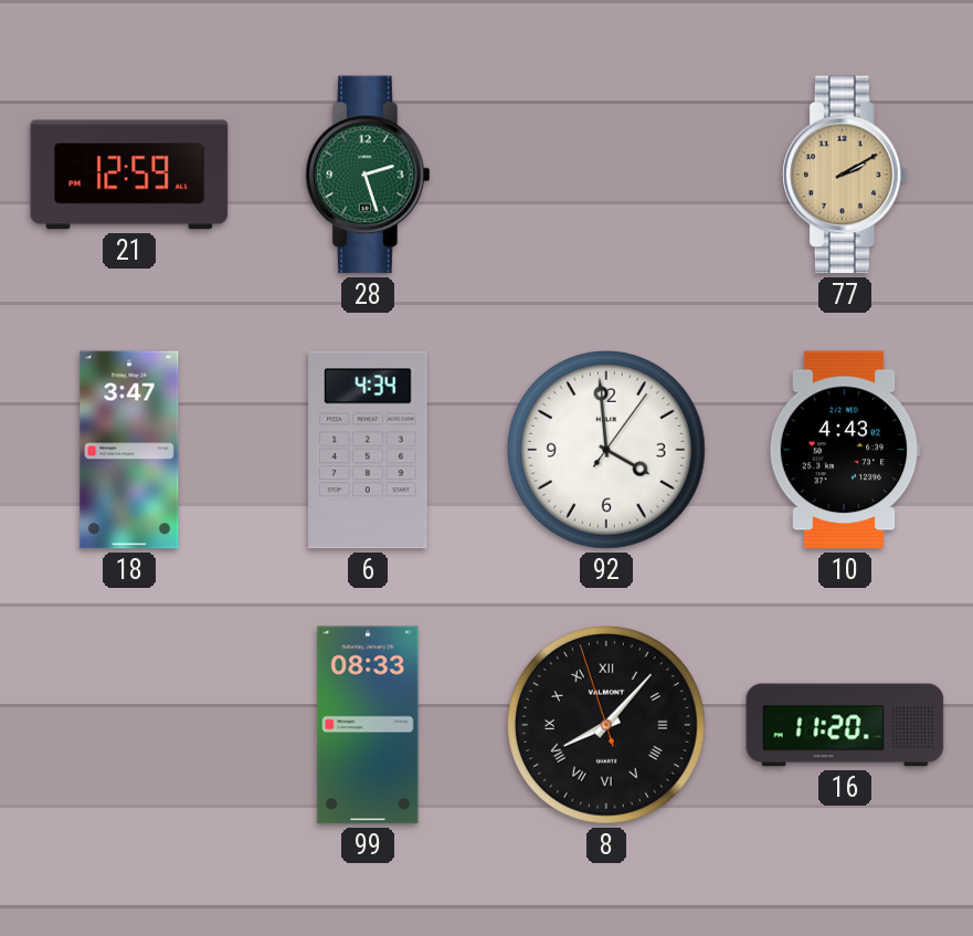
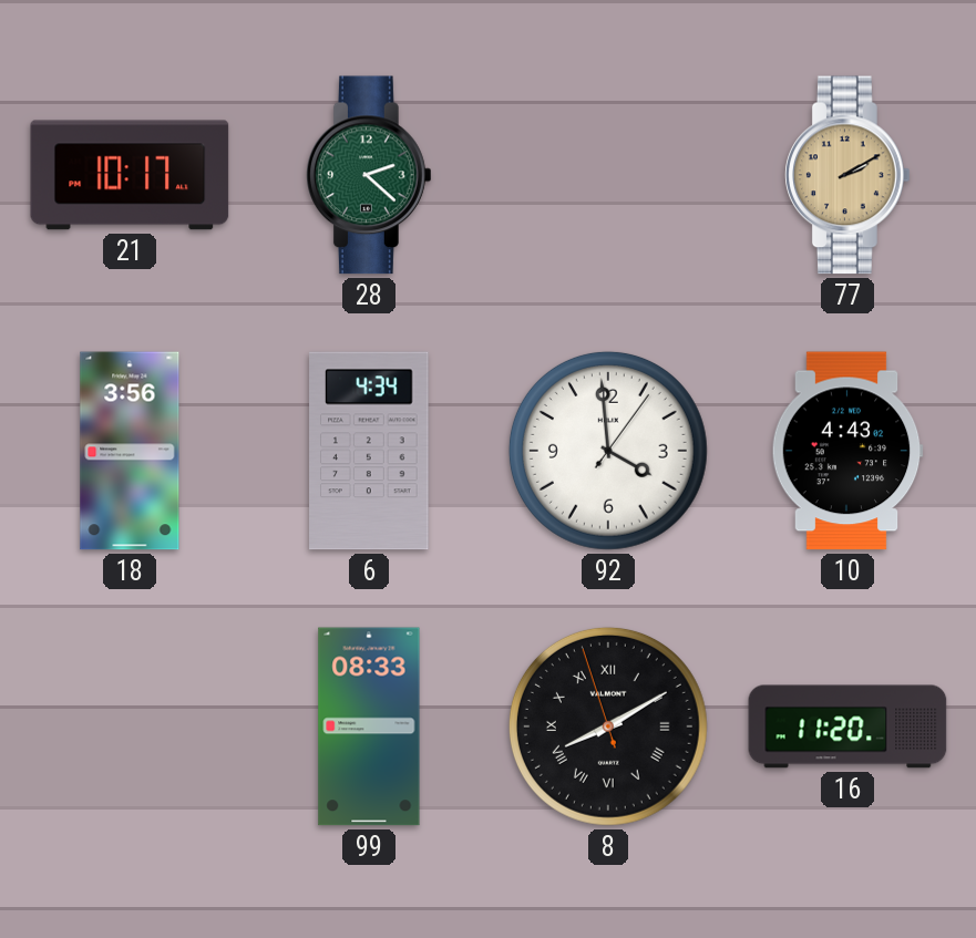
21: 12:59 -> 10:17
28: 2:27 -> 2:22
18: 3:47 -> 3:56
8: 8:06 -> 8:09
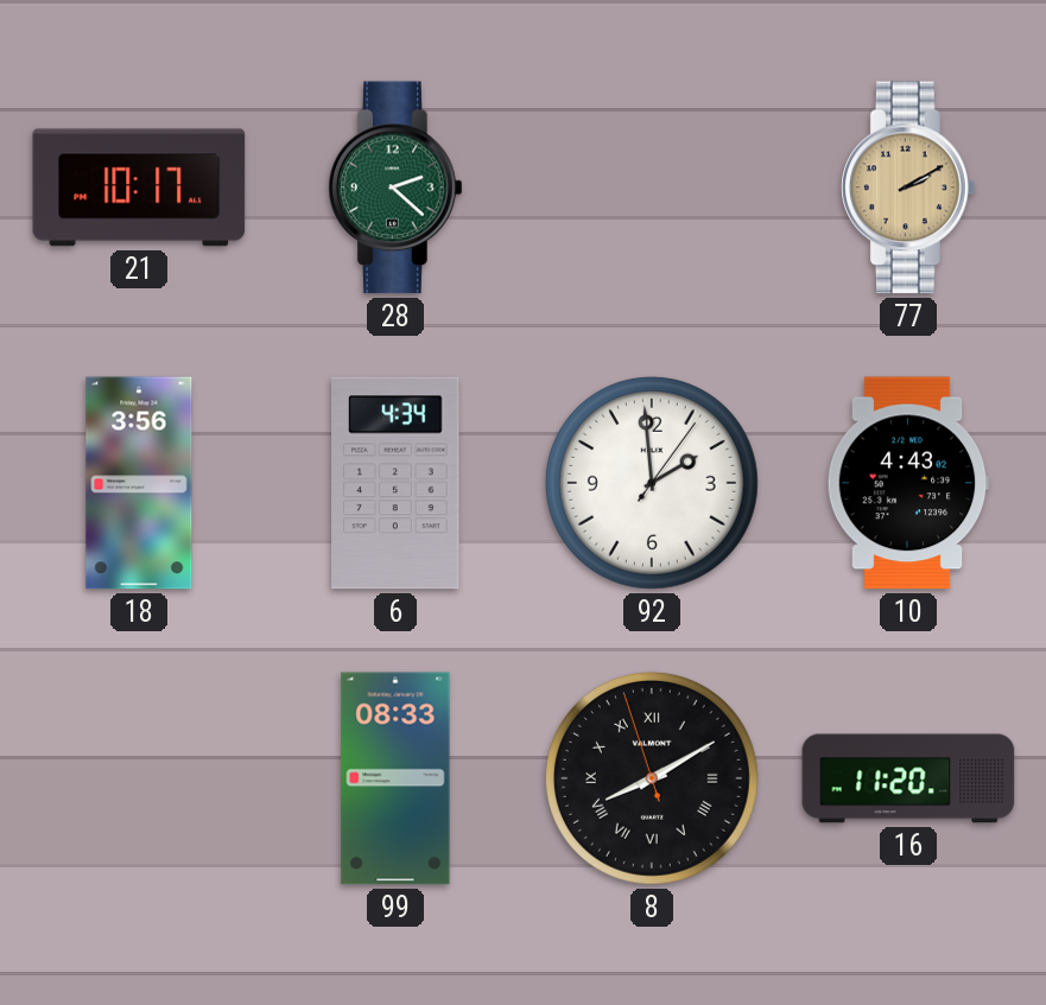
92: 3:59 -> 1:59
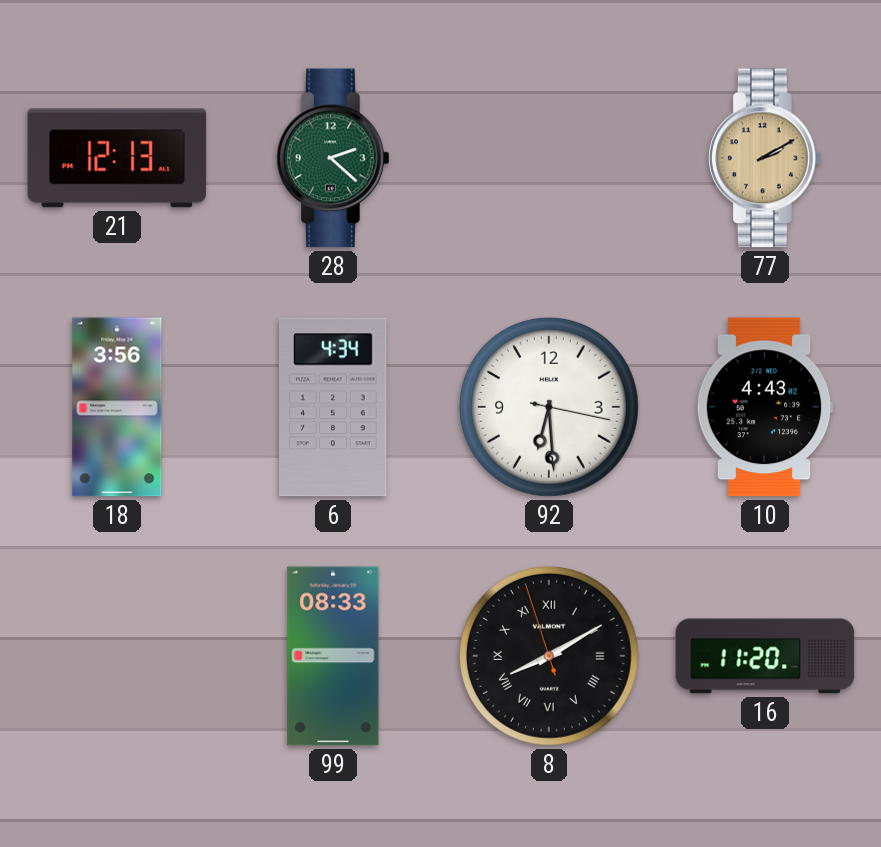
21: 10:17 -> 12:13
92: 1:59 -> 6:29
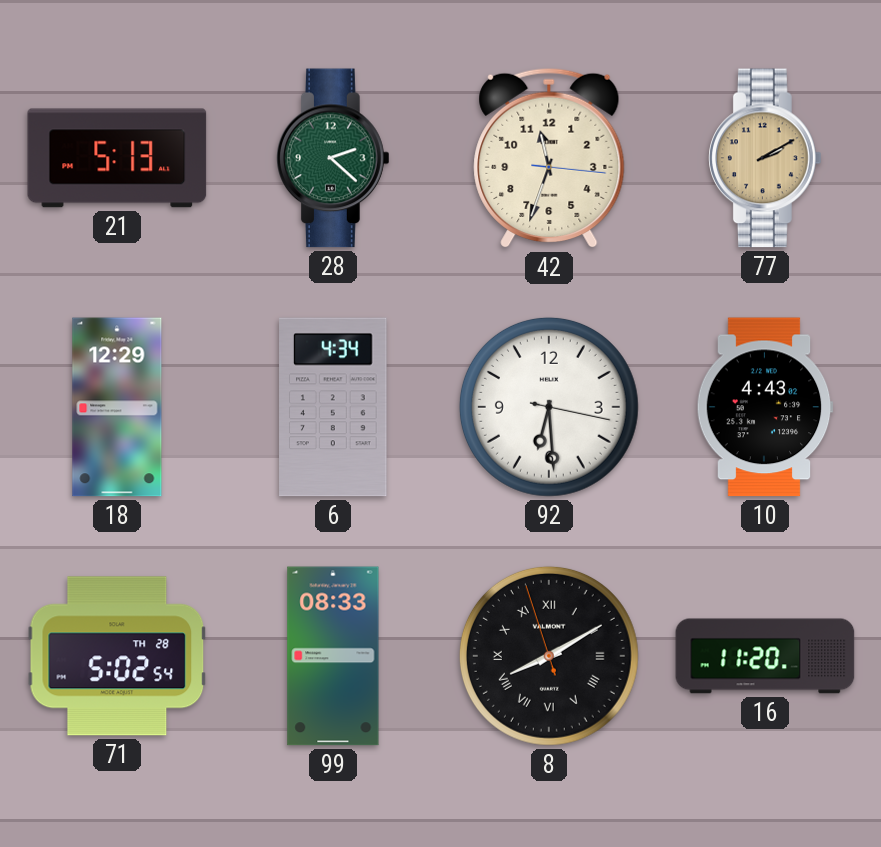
21: 12:13 -> 5:13
42: none -> 11:33
18: 3:56 -> 12:29
71: none -> 5:02
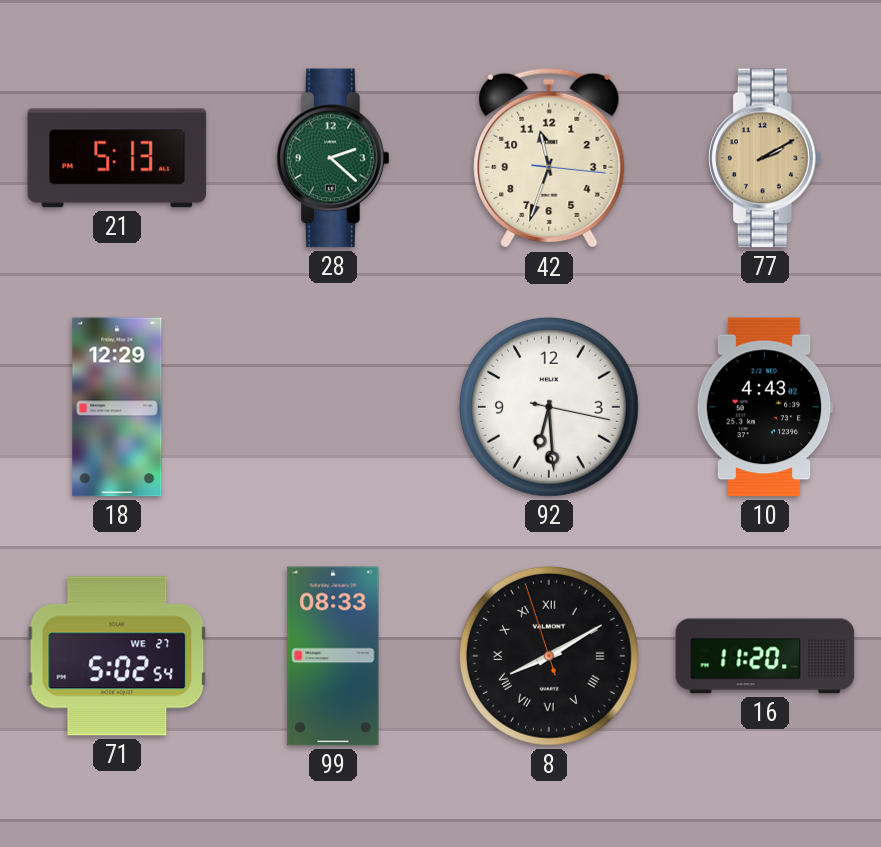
6: 4:34 -> none
71 date: TH 28 -> WE 27
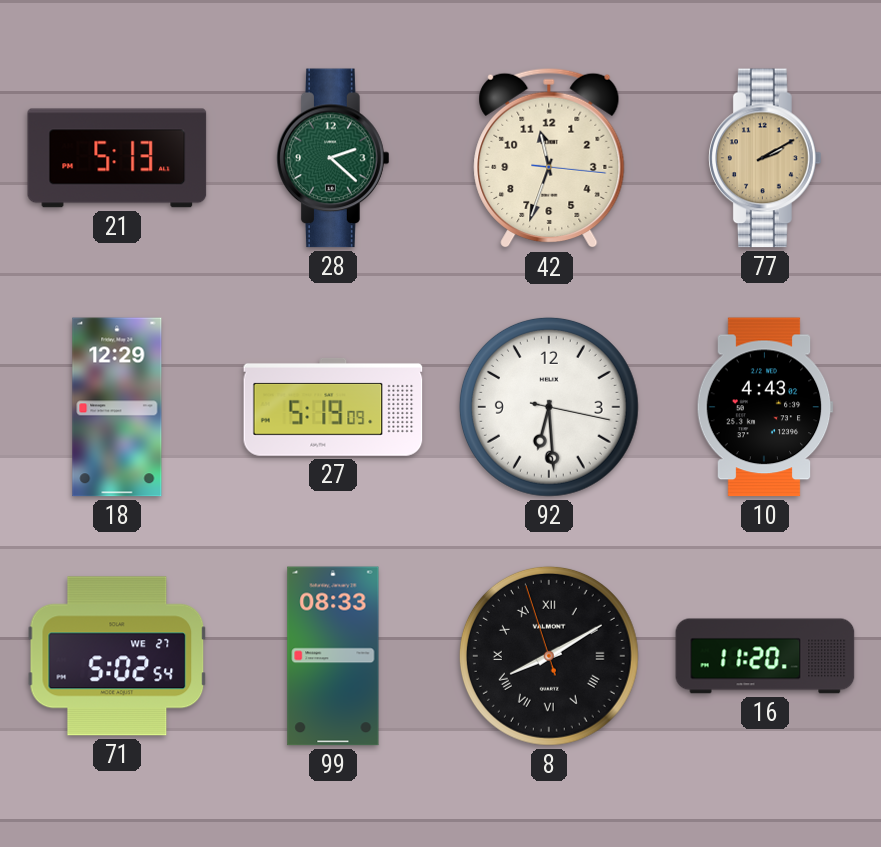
27: none -> 5:19
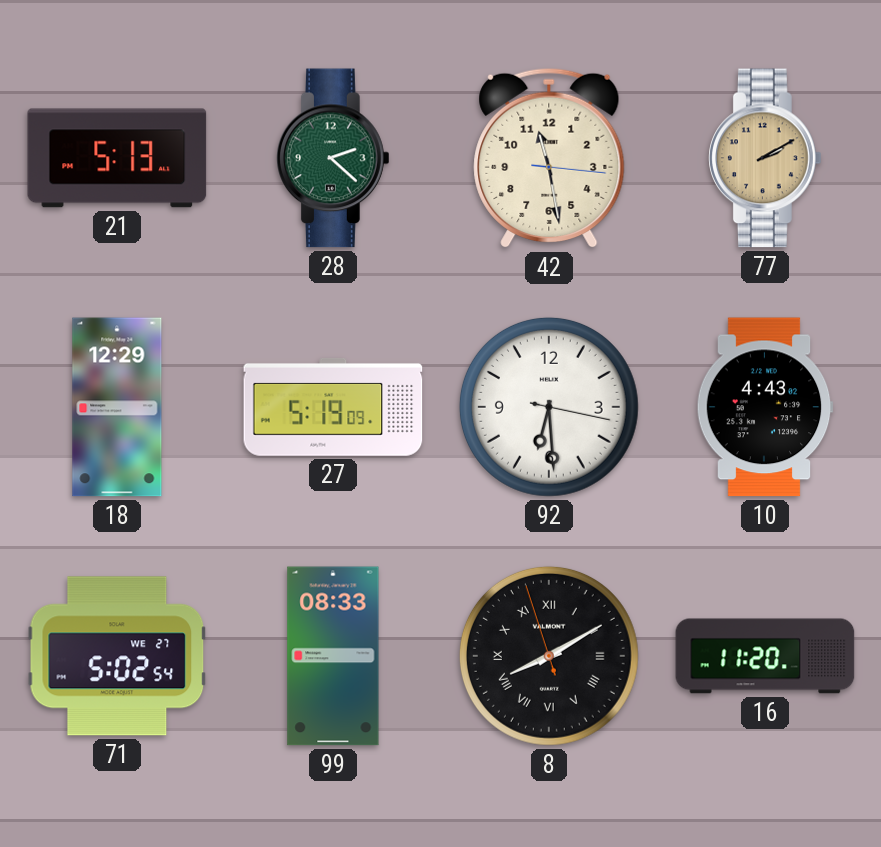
42: 11:33 -> 11:28
